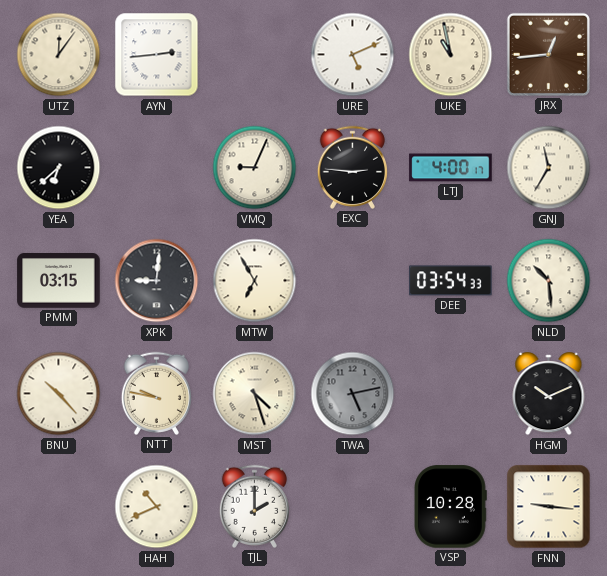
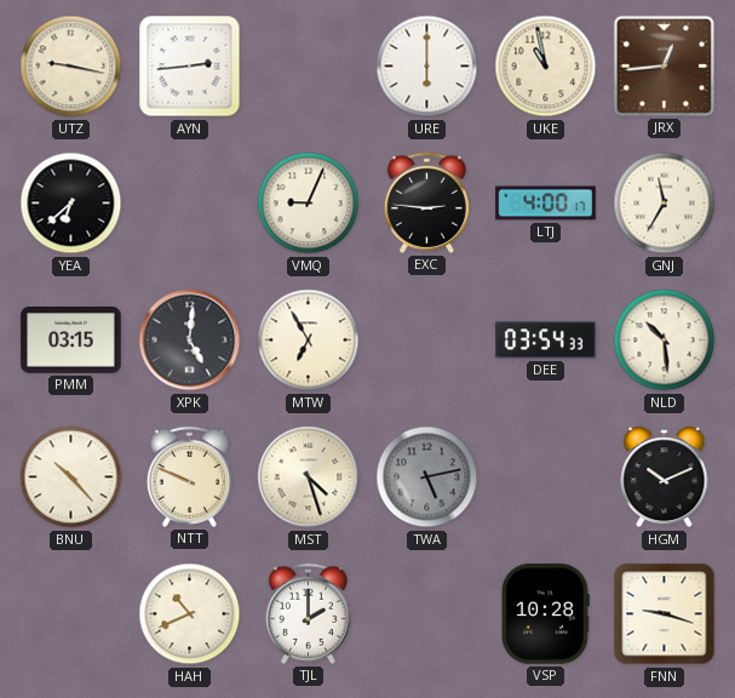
UTZ: 12:06 -> 9:17
URE: 5:11 -> 6:00
XPK: 9:01 -> 5:01
NTT: 9:47 -> 9:49
FNN: 9:16 -> 9:18
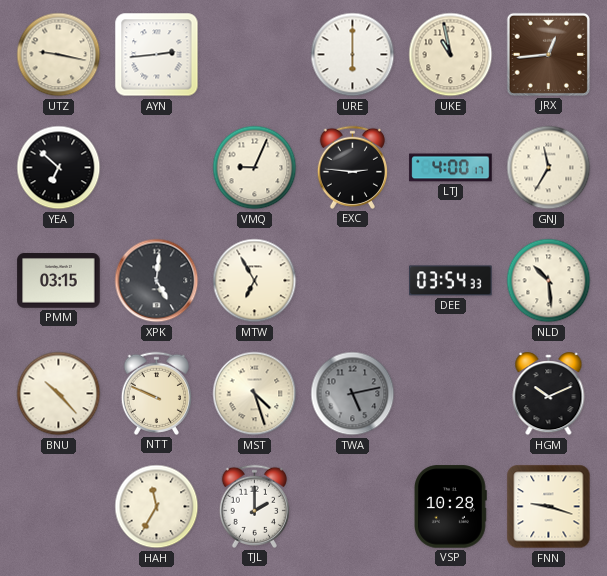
YEA: 6:38 -> 6:52
HAH: 10:41 -> 11:35
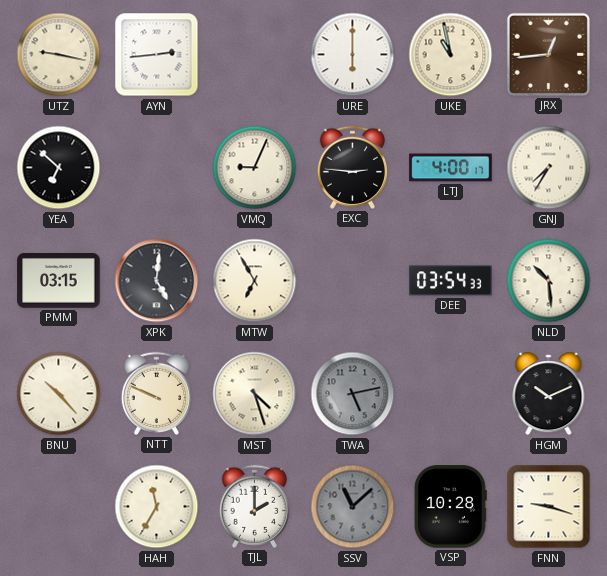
GNJ: 11:35 -> 7:35
SSV: none -> 11:08
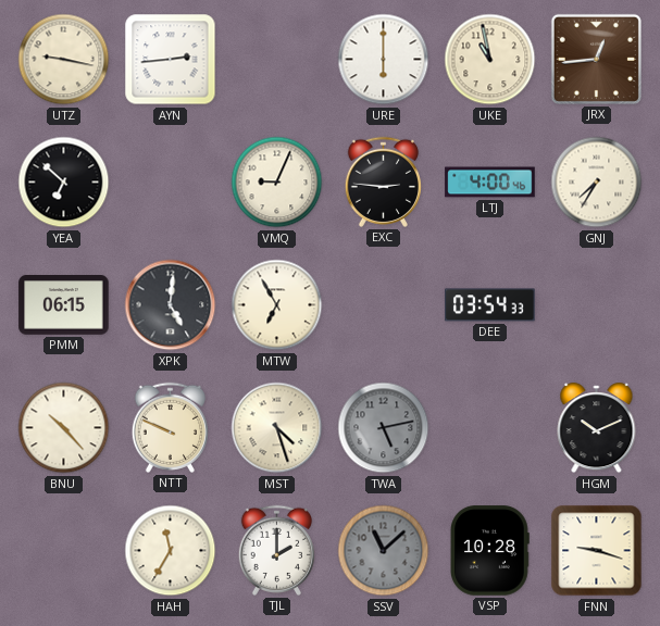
LTJ: 4:00:17 -> 4:00:46
PMM: 03:15 -> 06:15
NLD: 10:29 -> none
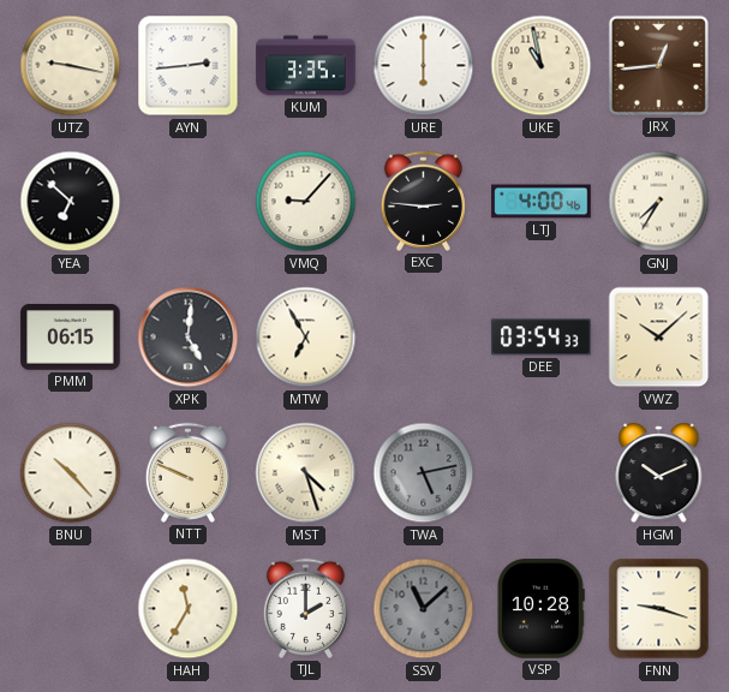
KUM: none -> 3:35
VMQ: 9:04 -> 9:07
VWZ: none -> 10:08
